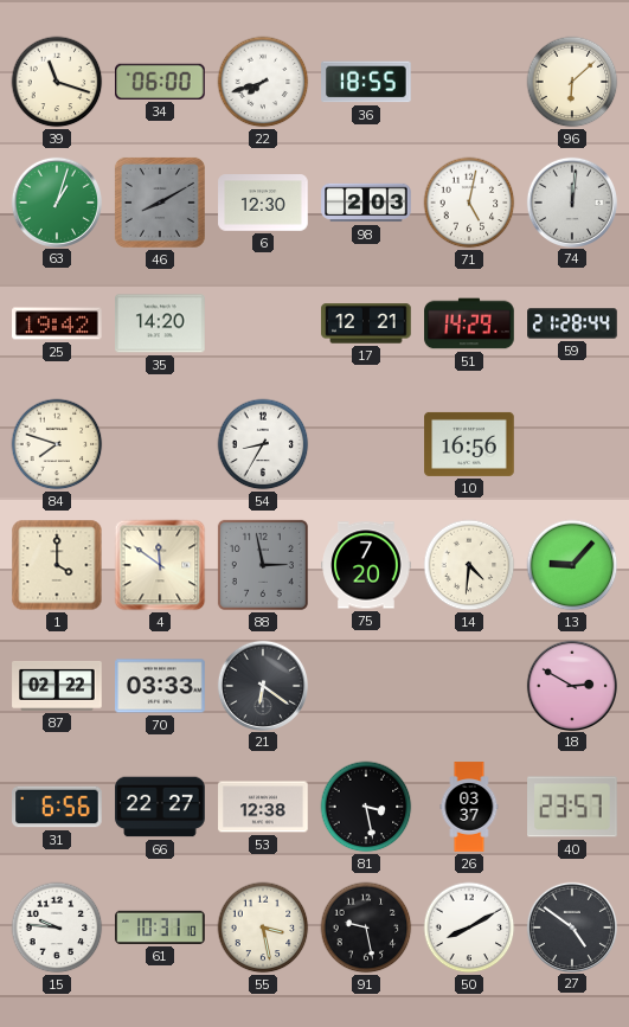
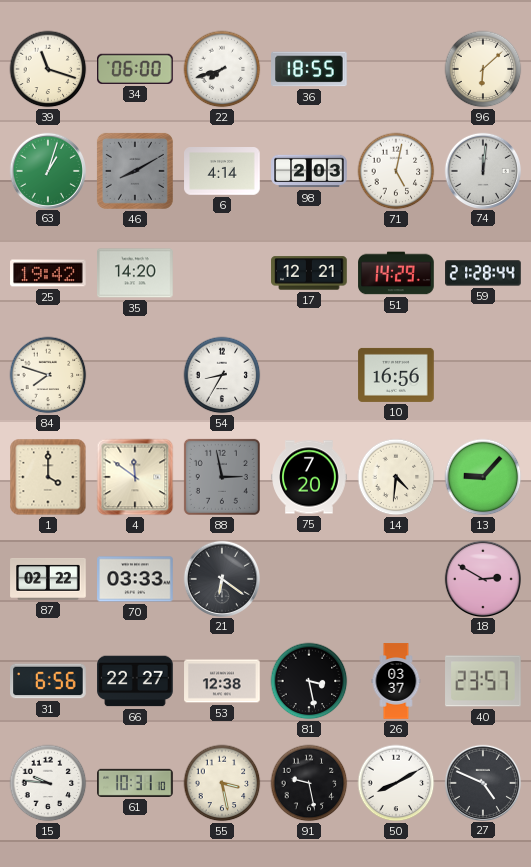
6: 12:30 -> 4:14
27: 4:51 -> 4:49
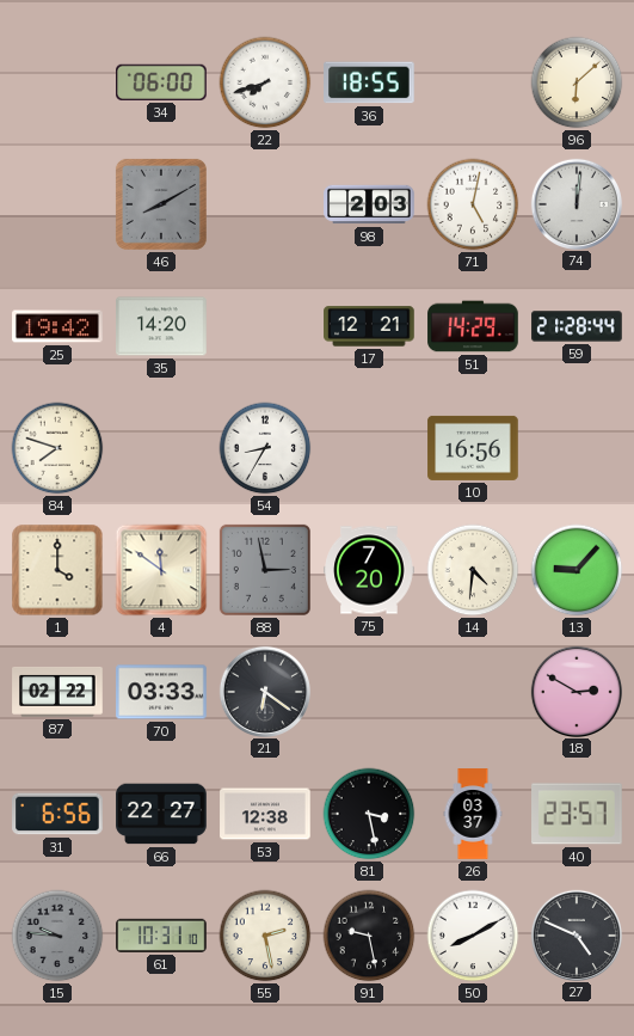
39: 11:18 -> none
63: 1:03 -> none
6: 4:14 -> none
15 dial: white -> grey
55: 3:28 -> 2:28
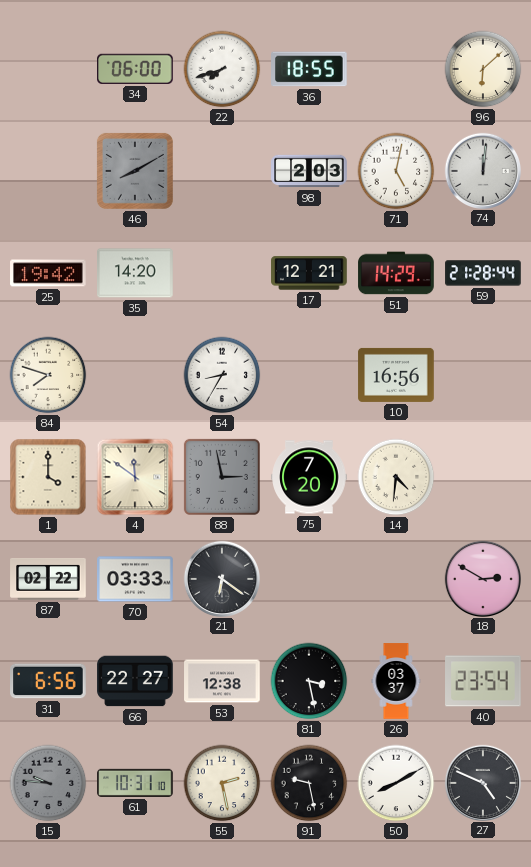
13: 9:07 -> none
40: 23:57 -> 23:54
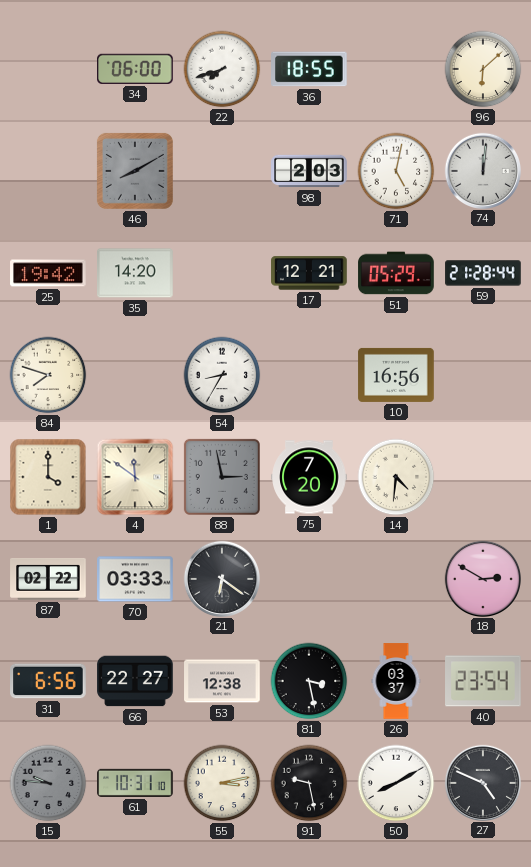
51: 14:29 -> 05:29
55: 2:28 -> 3:13
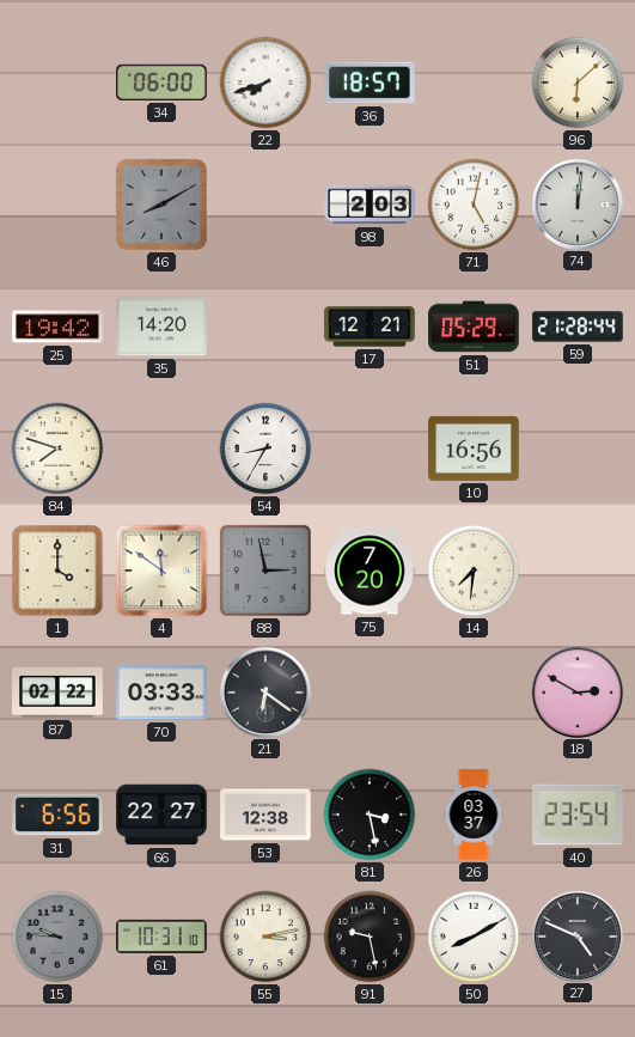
36: 18:55 -> 18:57
14: 4:31 -> 7:31
